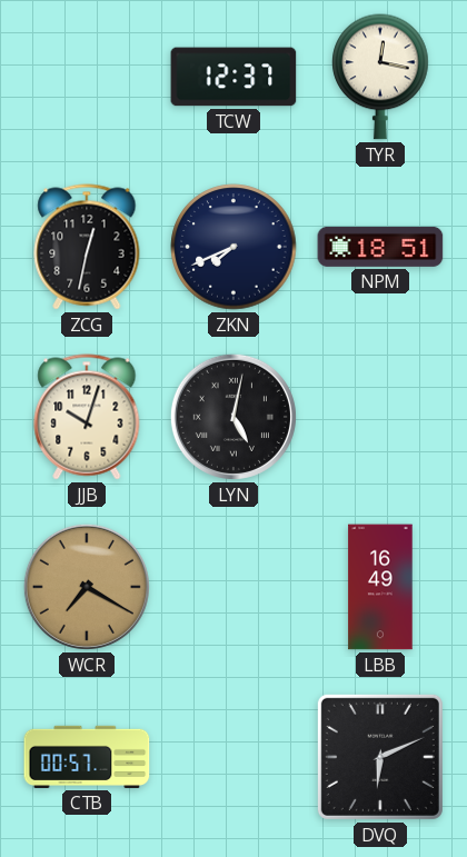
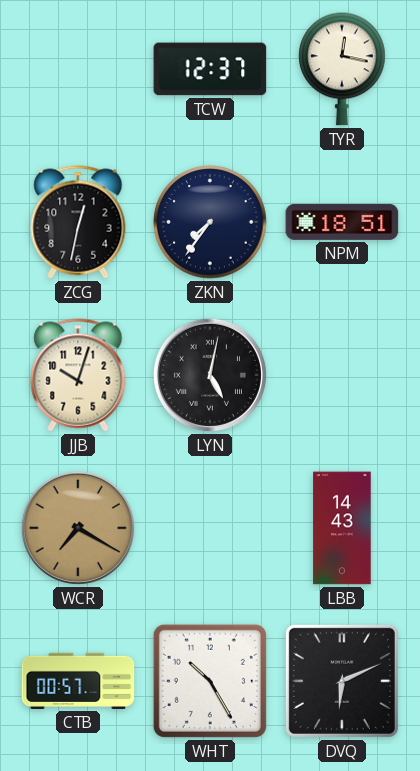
ZKN: 7:41 -> 7:36
LBB: 16:49 -> 14:43
WHT: none -> 10:25
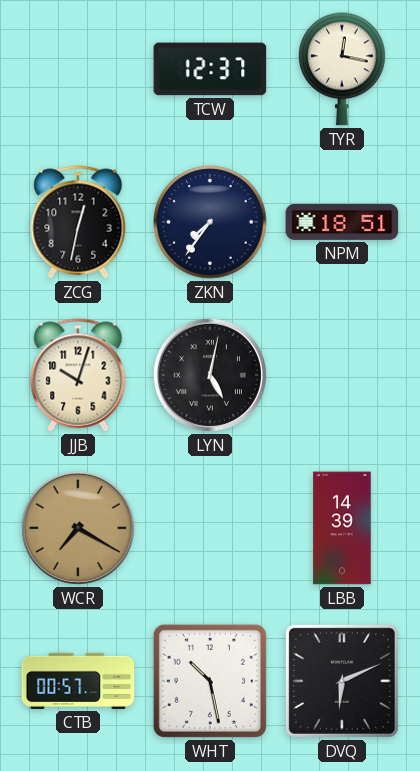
LBB: 14:43 -> 14:39
WHT: 10:25 -> 10:28
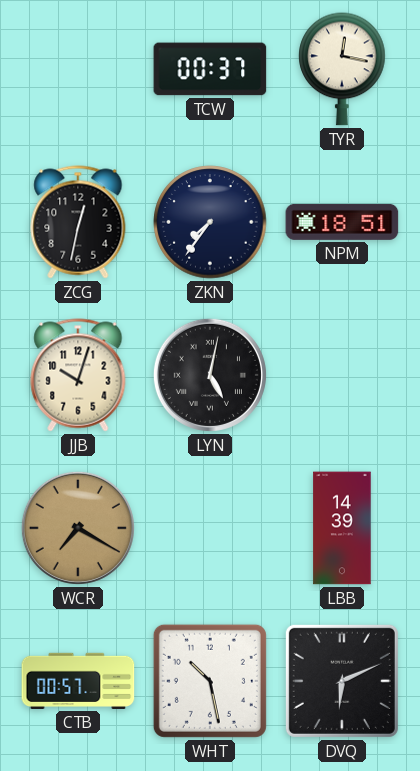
TCW: 12:37 -> 00:37
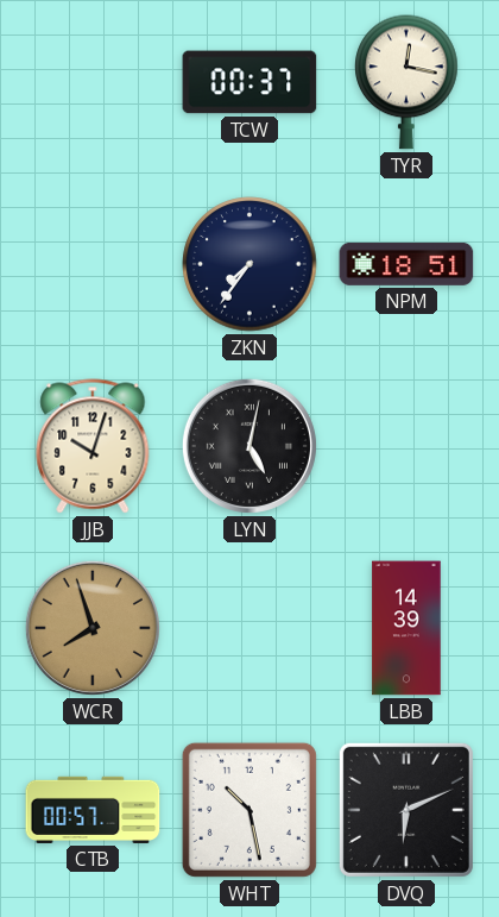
ZCG: 12:32 -> none
WCR: 7:20 -> 7:57
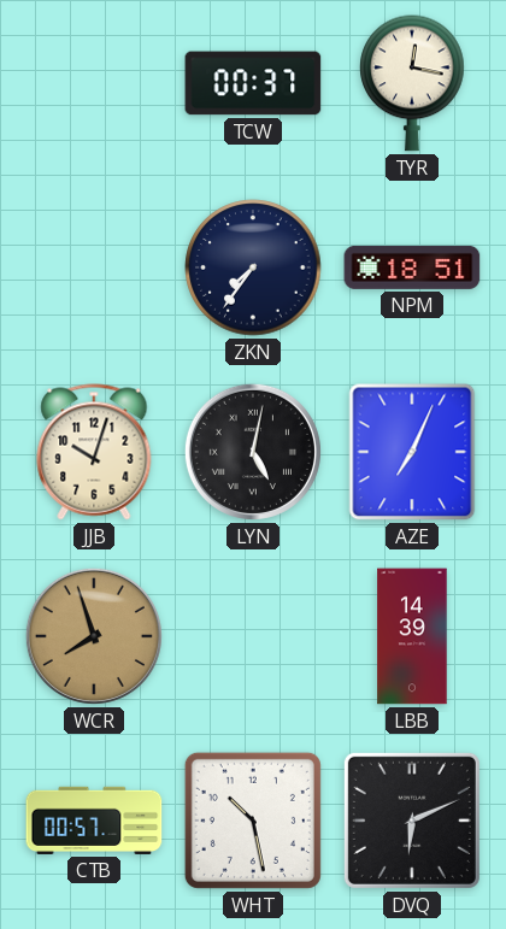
AZE: none -> 7:04
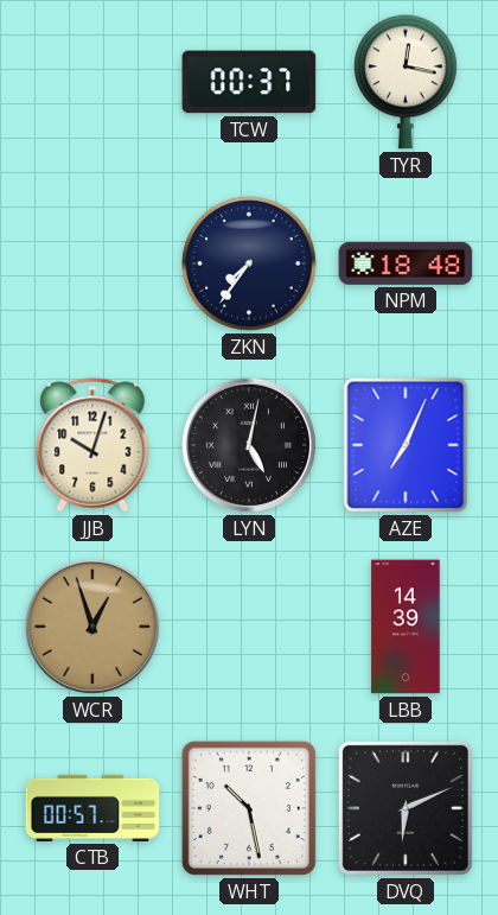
NPM: 18:51 -> 18:48
WCR: 7:57 -> 12:57
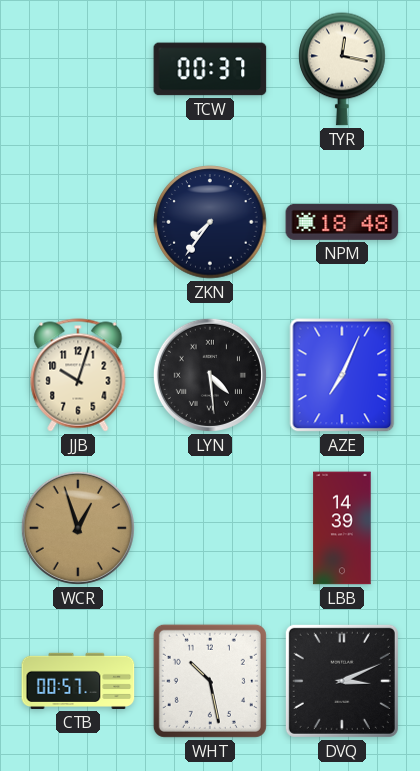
LYN: 5:02 -> 4:29
DVQ: 6:11 -> 3:11
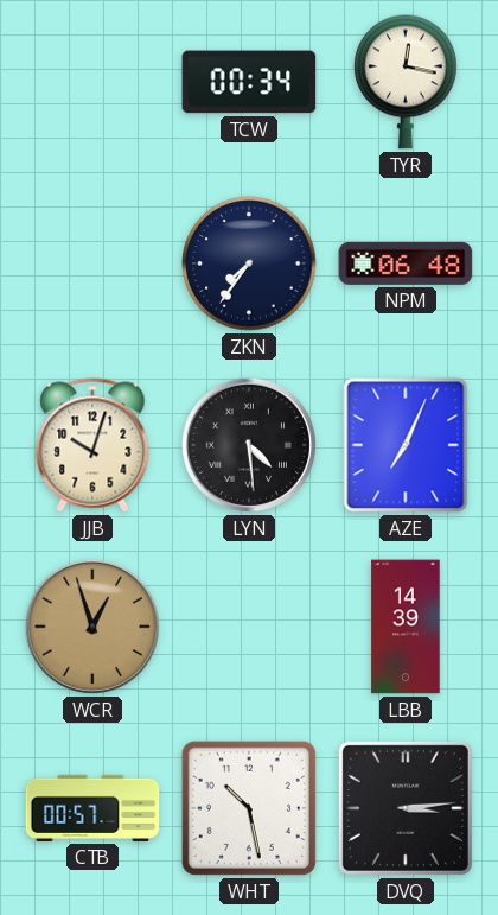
TCW: 00:37 -> 00:34
NPM: 18:48 -> 06:48
DVQ: 3:11 -> 3:14
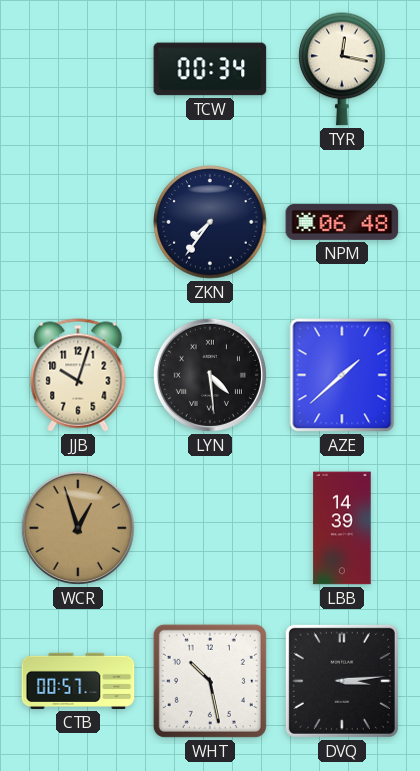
AZE: 7:04 -> 1:38
